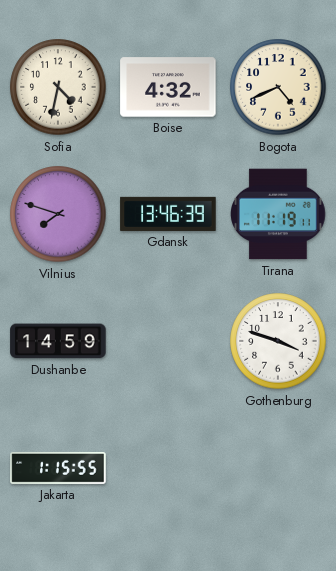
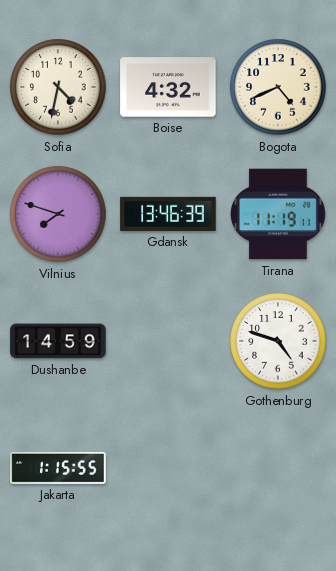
Gothenburg: 3:48 -> 4:48
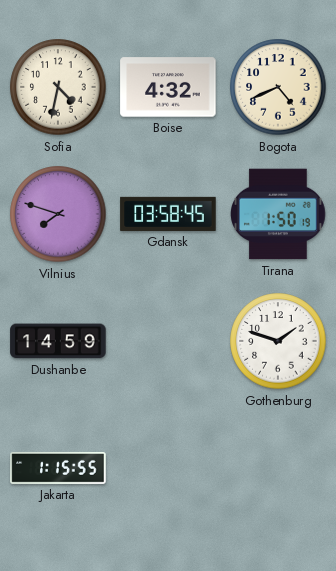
Gdansk: 13:46 -> 03:58
Tirana: 11:19 -> 1:50
Gothenburg: 4:48 -> 1:48
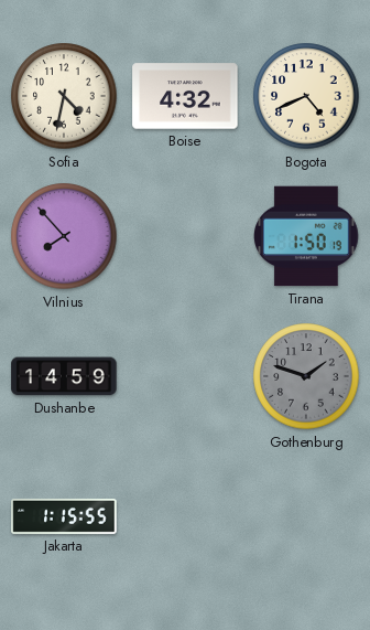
Vilnius: 7:48 -> 7:53
Gdansk: 03:58 -> none
Gothenburg dial: white -> grey
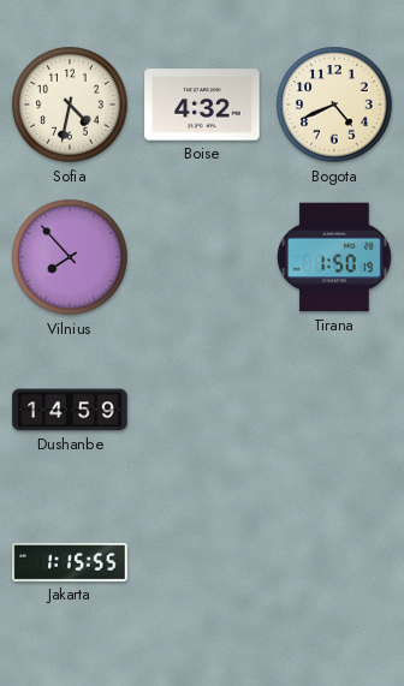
Gothenburg: 1:48 -> none
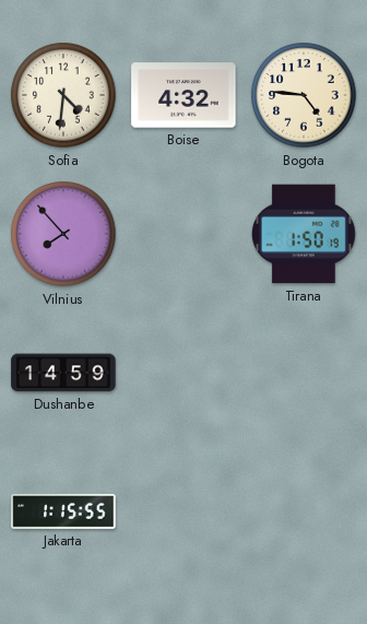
Sofia: 4:32 -> 4:31
Bogota: 4:41 -> 4:46
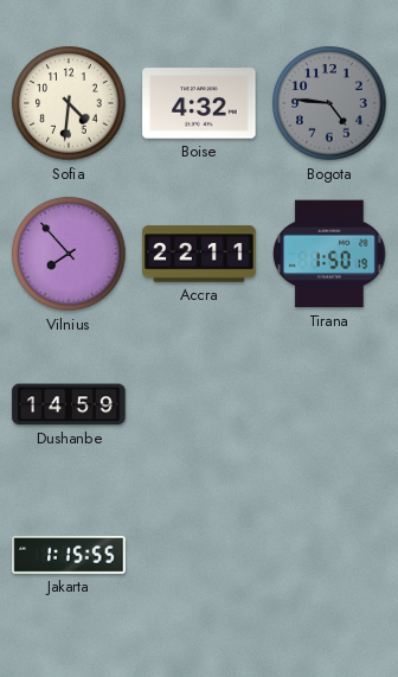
Bogota dial: cream -> grey
Accra: none -> 22:11
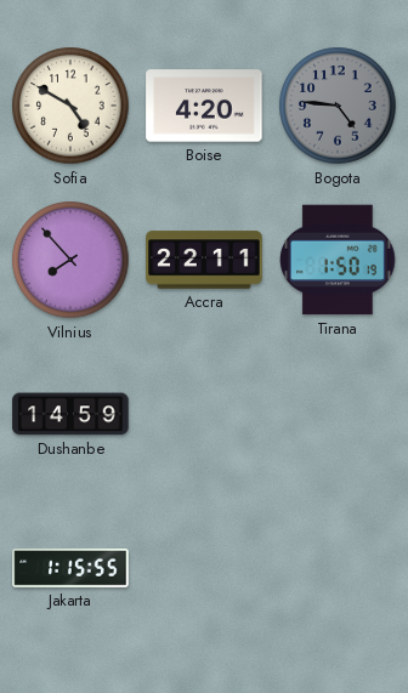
Sofia: 4:31 -> 4:50
Boise: 4:32 -> 4:20
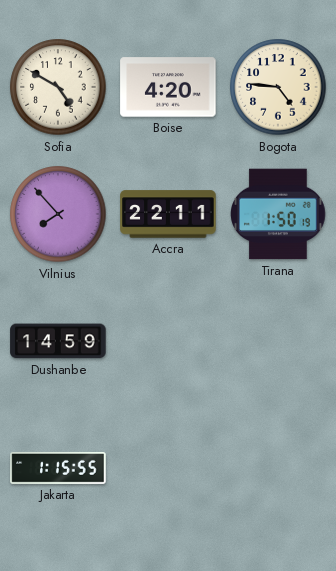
Bogota dial: grey -> cream
